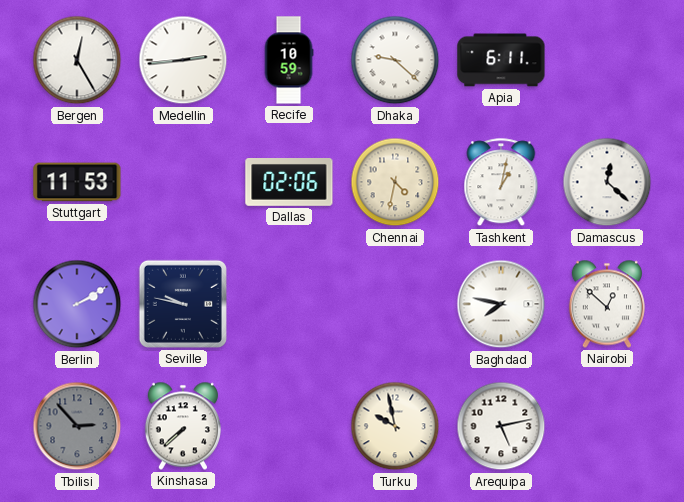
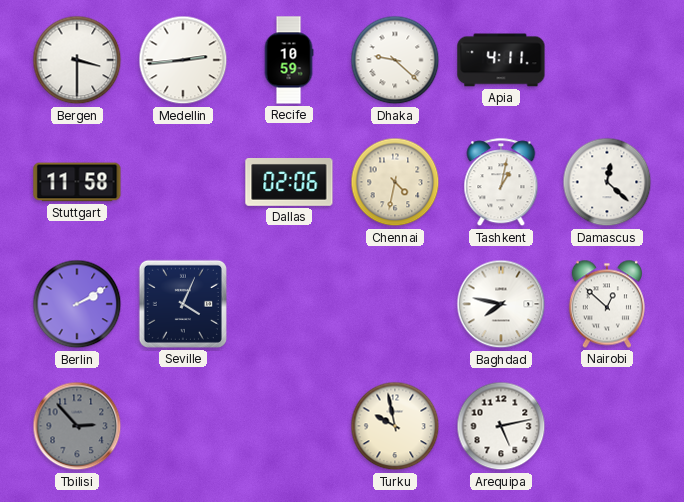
Bergen: 12:25 -> 3:30
Apia: 6:11 -> 4:11
Stuttgart: 11:53 -> 11:58
Seville: 9:47 -> 4:04
Kinshasa: 7:38 -> none
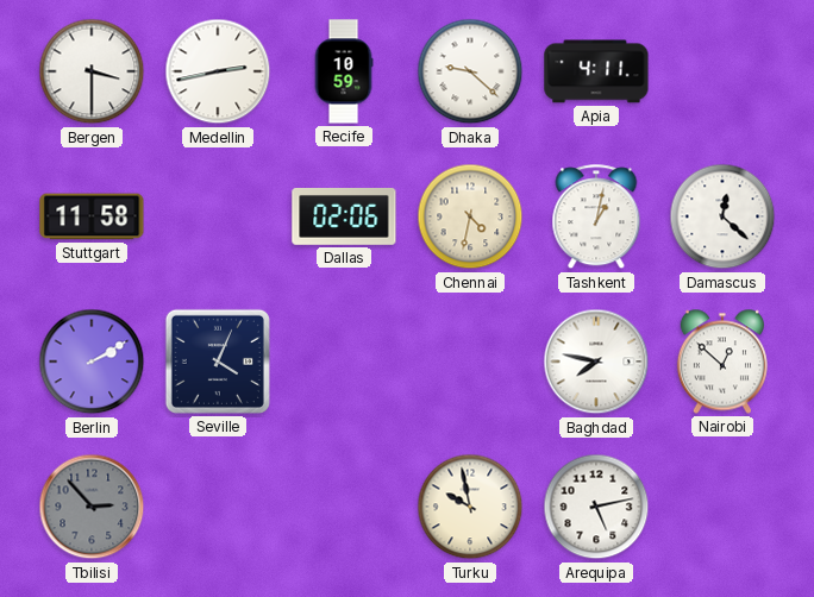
Medellin: 2:44 -> 2:43
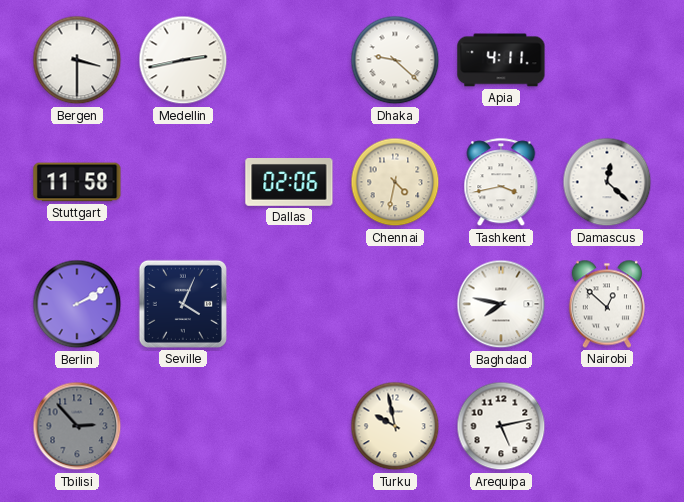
Recife: 10:59 -> none
Tashkent: 1:02 -> 3:43
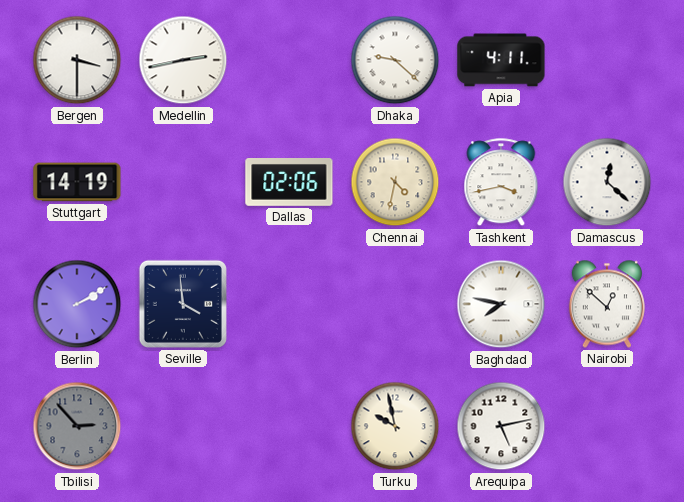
Stuttgart: 11:58 -> 14:19
Seville: 4:04 -> 3:59
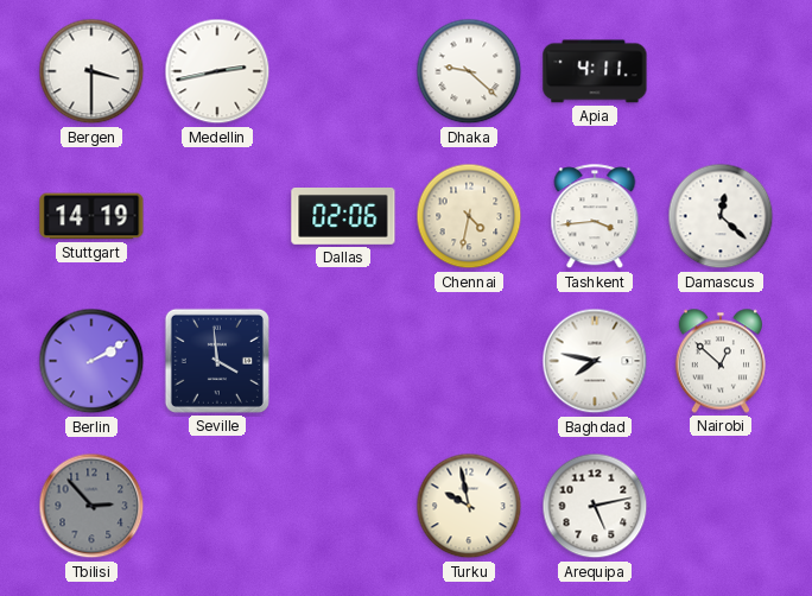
Tashkent: 3:43 -> 3:44
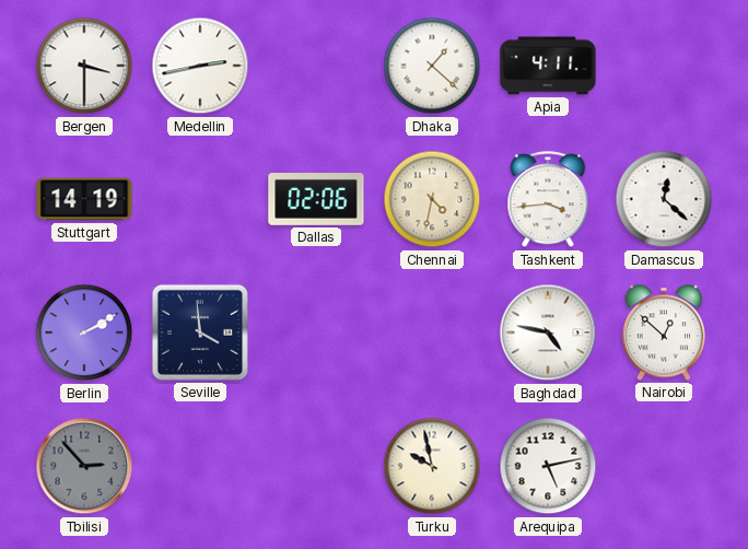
Dhaka: 9:22 -> 1:22
Baghdad: 7:47 -> 4:47
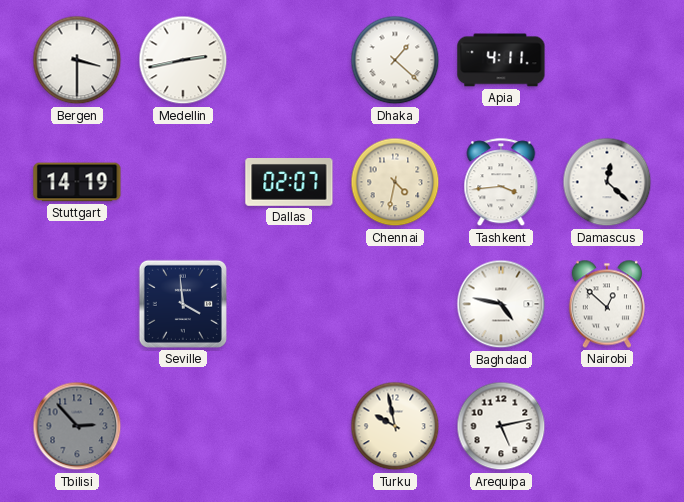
Dallas: 02:06 -> 02:07
Berlin: 2:10 -> none
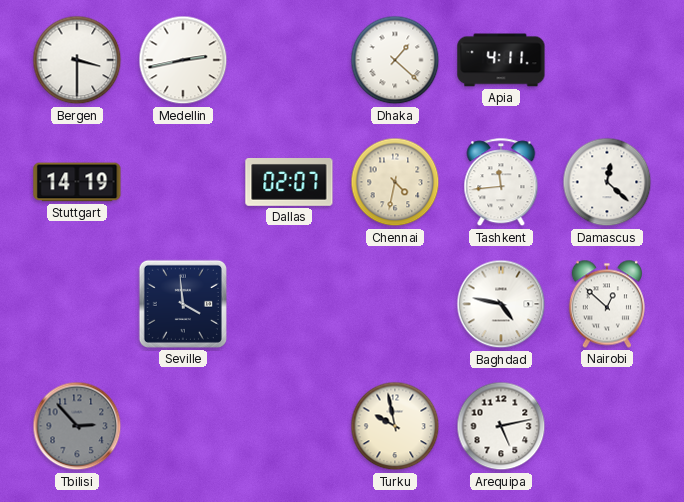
Tashkent: 3:44 -> 11:44
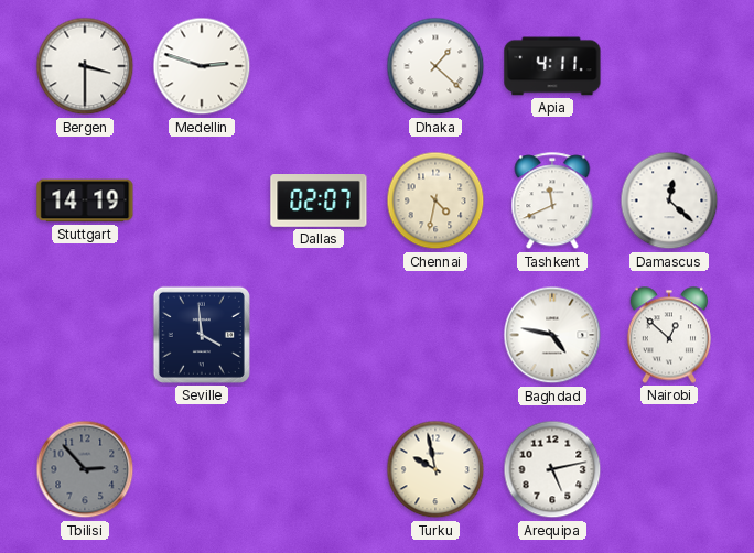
Medellin: 2:43 -> 2:48
Tashkent: 11:44 -> 11:41
